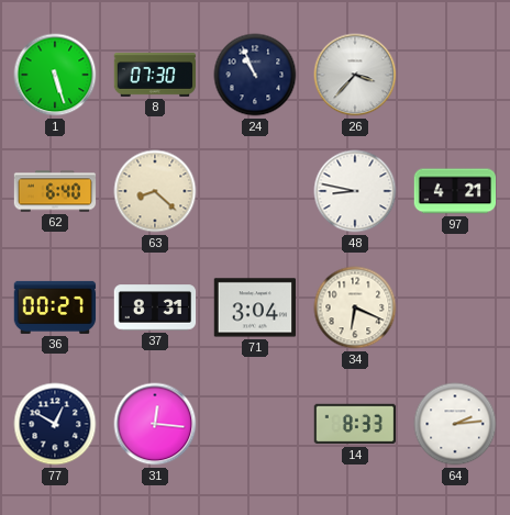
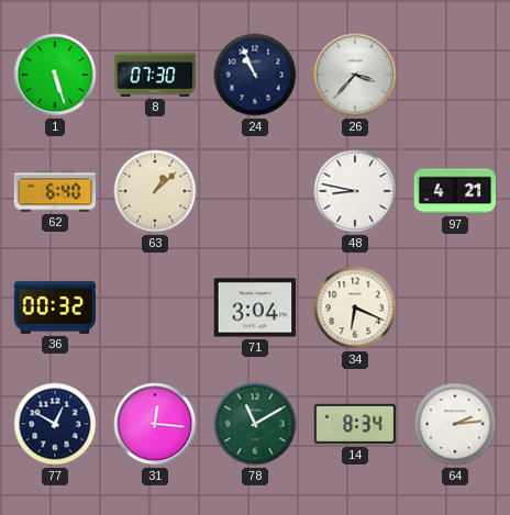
63: 8:22 -> 1:08
36: 00:27 -> 00:32
37: 8:31 -> none
78: none -> 11:10
14: 8:33 -> 8:34
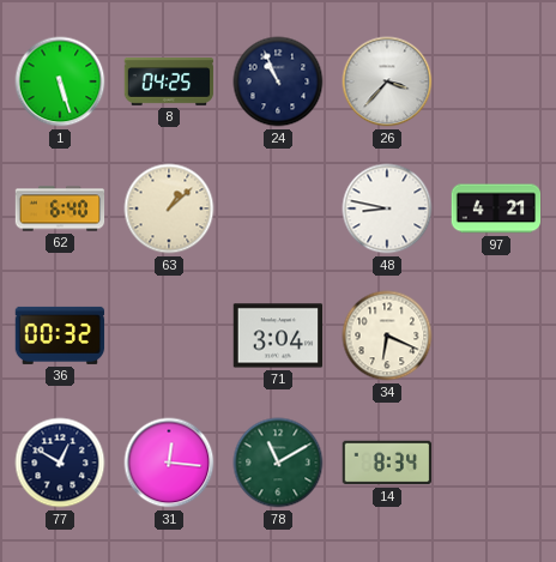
8: 07:30 -> 04:25
64: 2:14 -> none
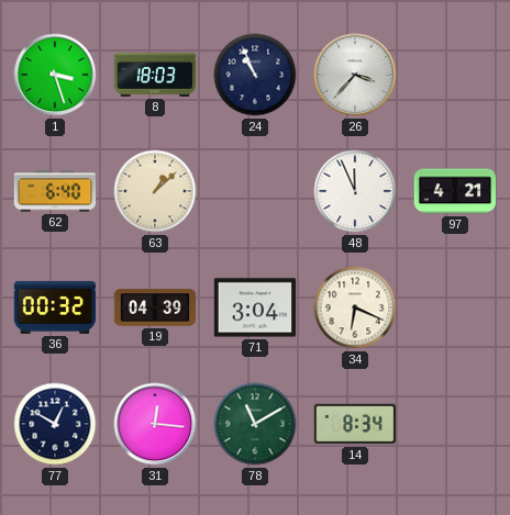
1: 5:27 -> 3:27
8: 04:25 -> 18:03
48: 8:47 -> 11:56
19: none -> 04:39
